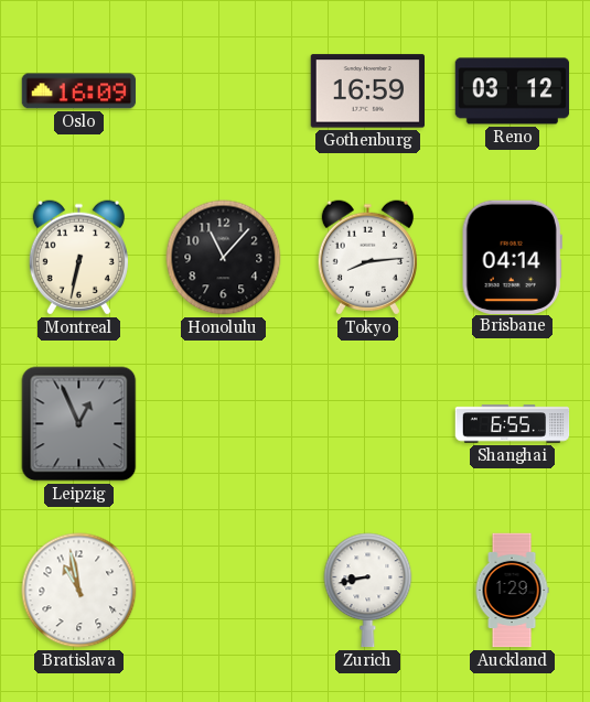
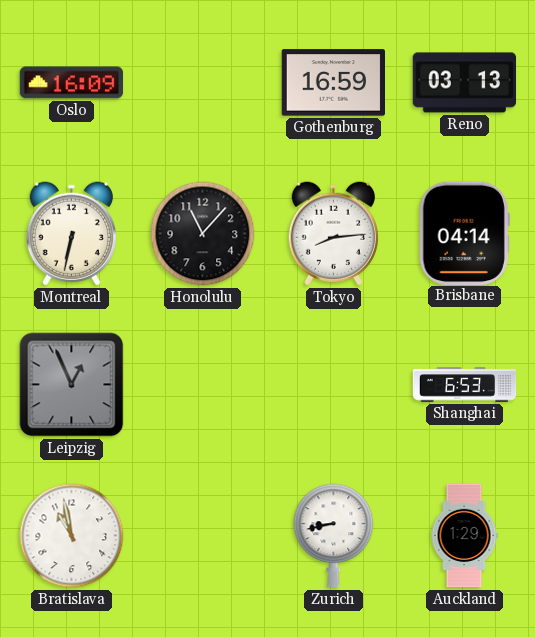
Reno: 03:12 -> 03:13
Shanghai: 6:55 -> 6:53
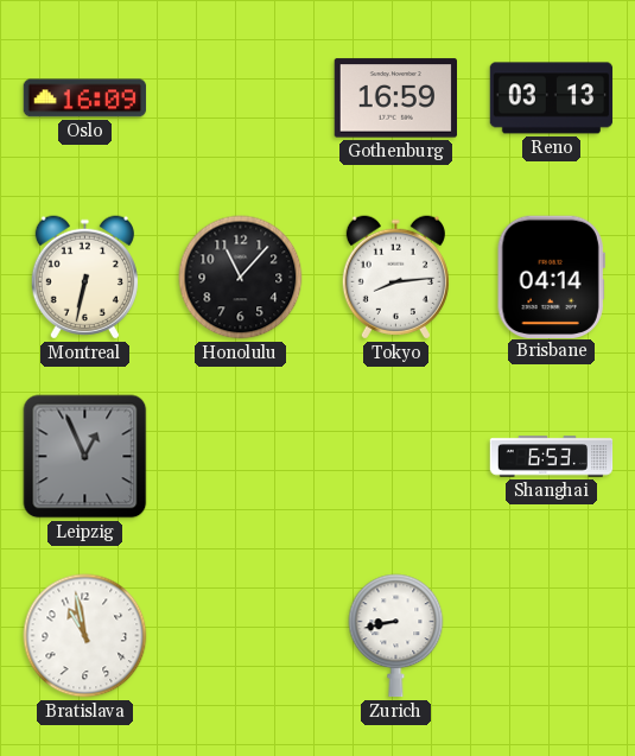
Auckland: 1:29 -> none
